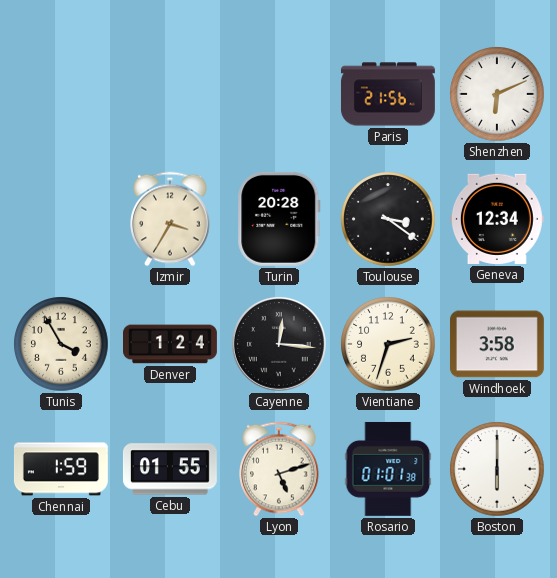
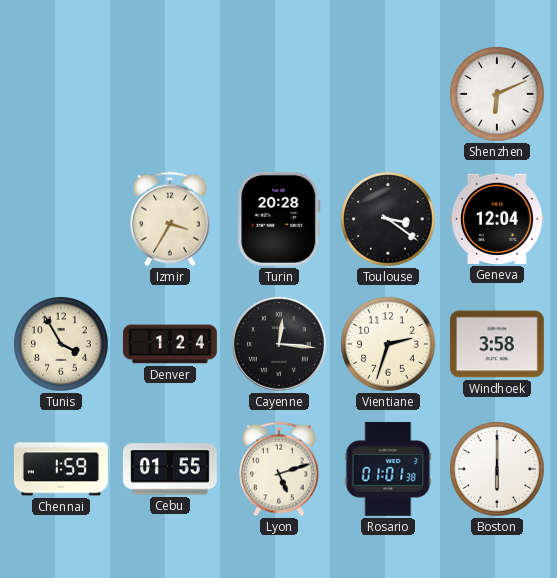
Paris: 21:56 -> none
Geneva: 12:34 -> 12:04
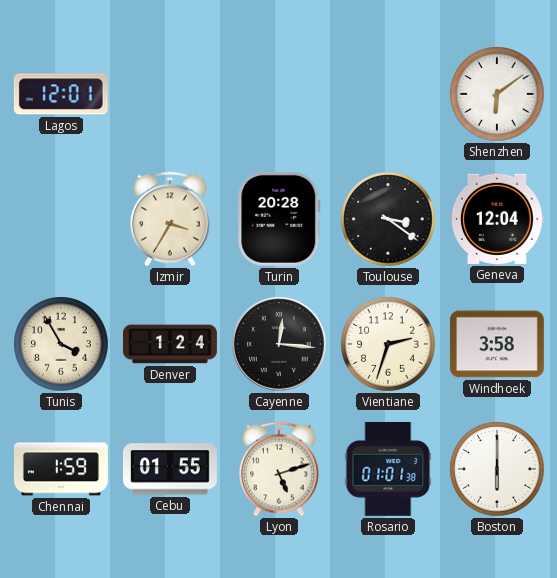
Lagos: none -> 12:01
Shenzhen: 6:11 -> 6:09
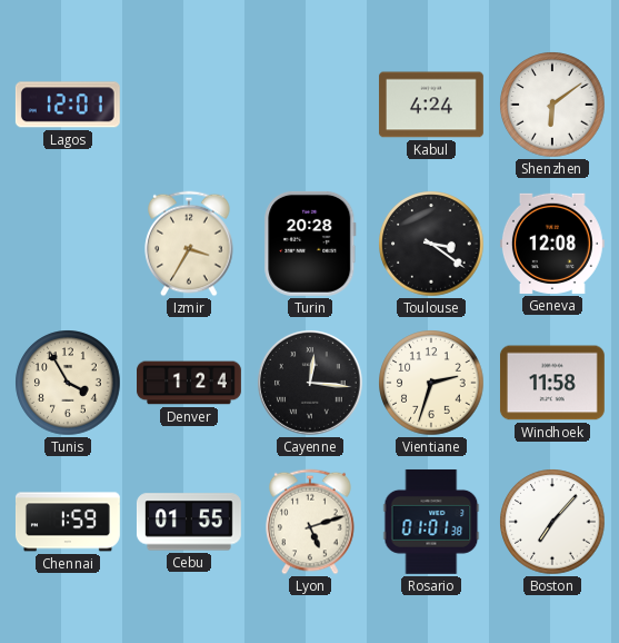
Kabul: none -> 4:24
Geneva: 12:04 -> 12:08
Windhoek: 3:58 -> 11:58
Boston: 6:00 -> 7:07
